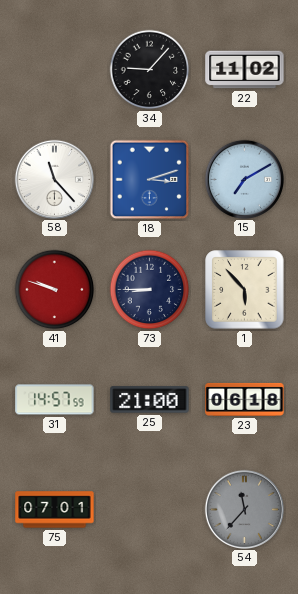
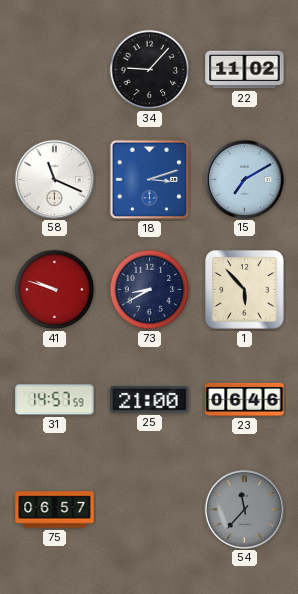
58: 11:23 -> 11:19
73: 8:45 -> 8:40
23: 06:18 -> 06:46
75: 07:01 -> 06:57
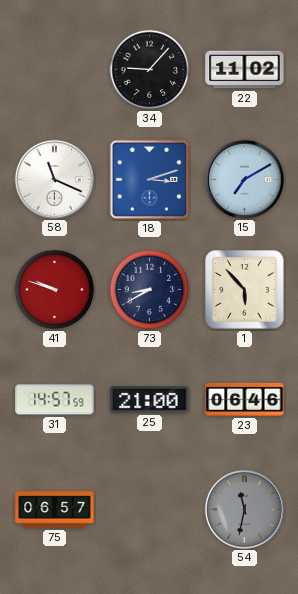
54: 11:37 -> 11:32
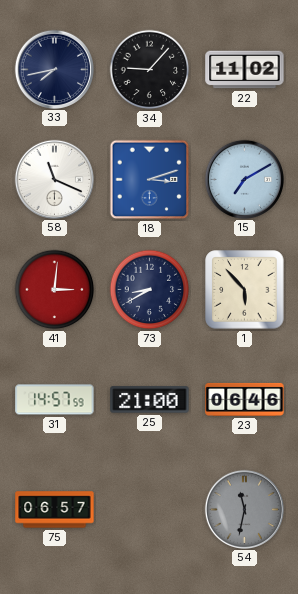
33: none -> 7:43
41: 9:48 -> 3:01
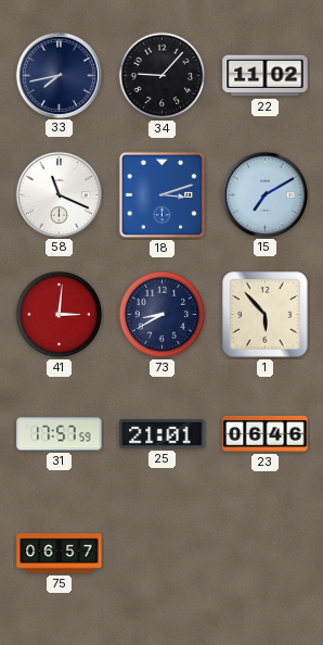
31: 14:57 -> 17:57
25: 21:00 -> 21:01
54: 11:32 -> none
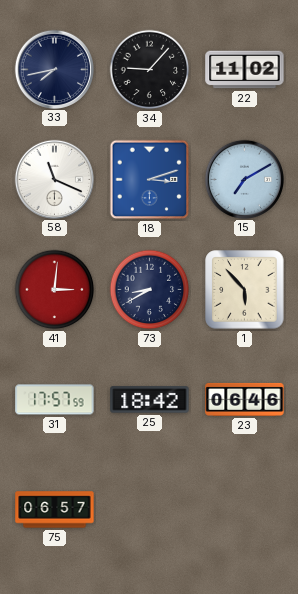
25: 21:01 -> 18:42
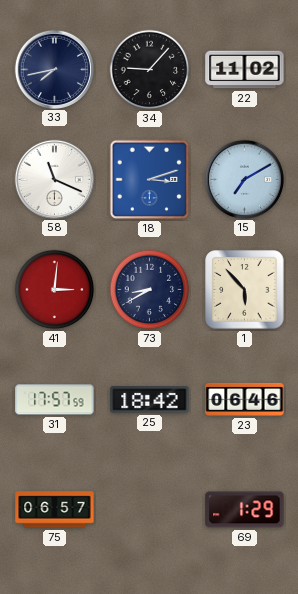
69: none -> 1:29
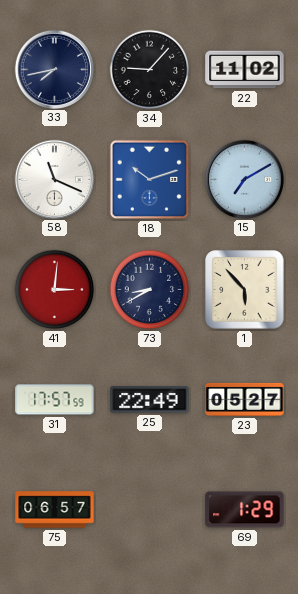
18: 3:12 -> 10:12
25: 18:42 -> 22:49
23: 06:46 -> 05:27
